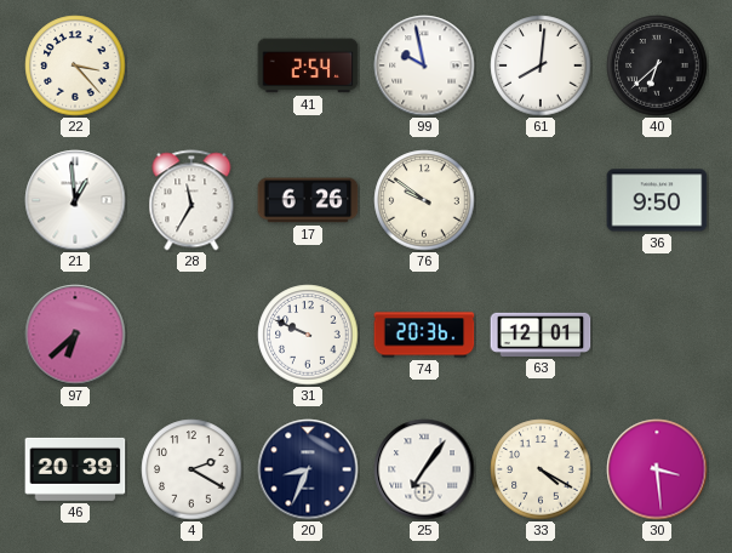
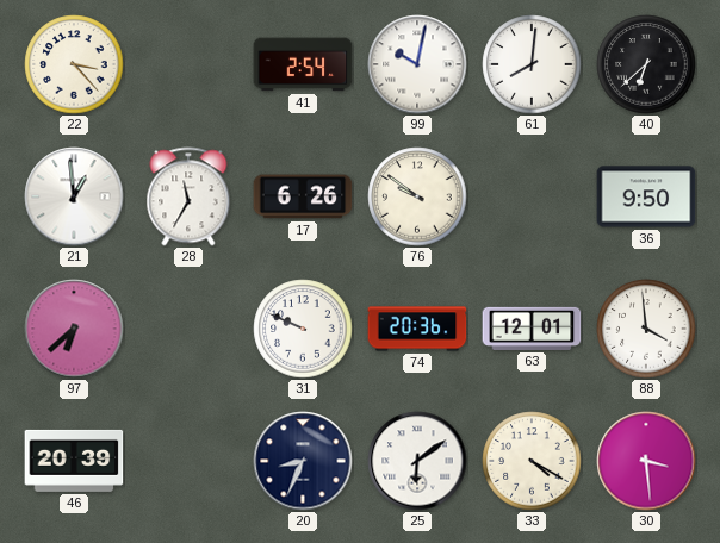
99: 9:58 -> 10:02
88: none -> 3:59
4: 2:20 -> none
25: 7:06 -> 6:09
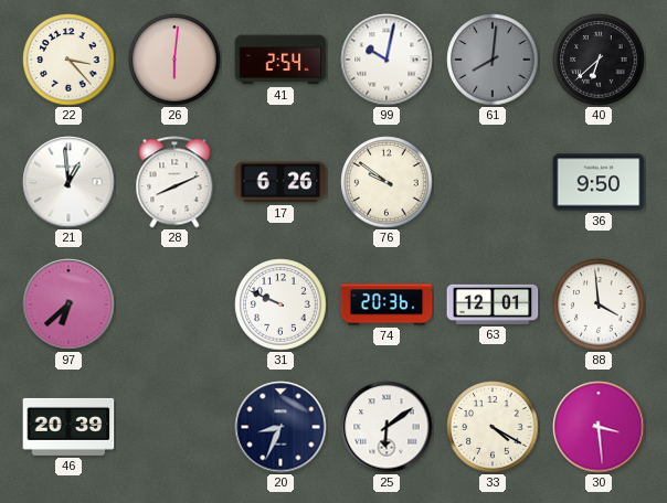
26: none -> 6:01
61 dial: white -> grey
28: 11:35 -> 8:11
